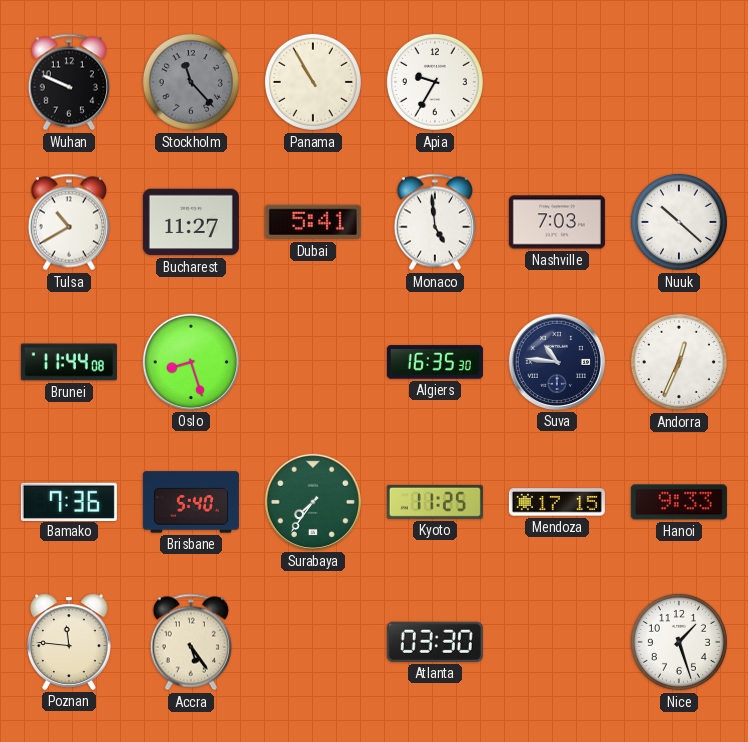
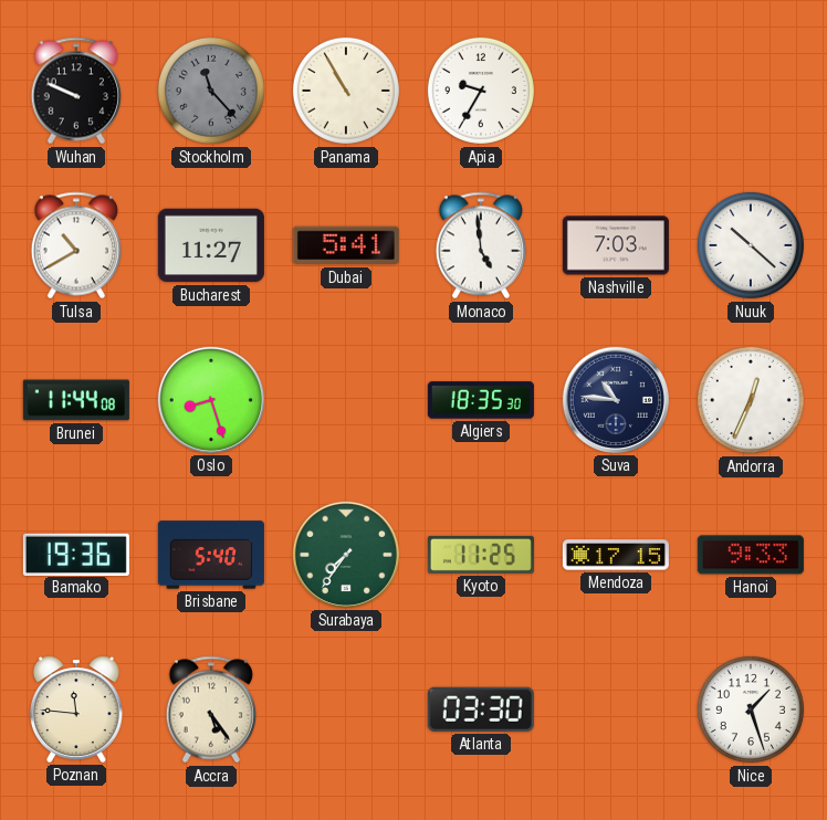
Algiers: 16:35 -> 18:35
Bamako: 7:36 -> 19:36
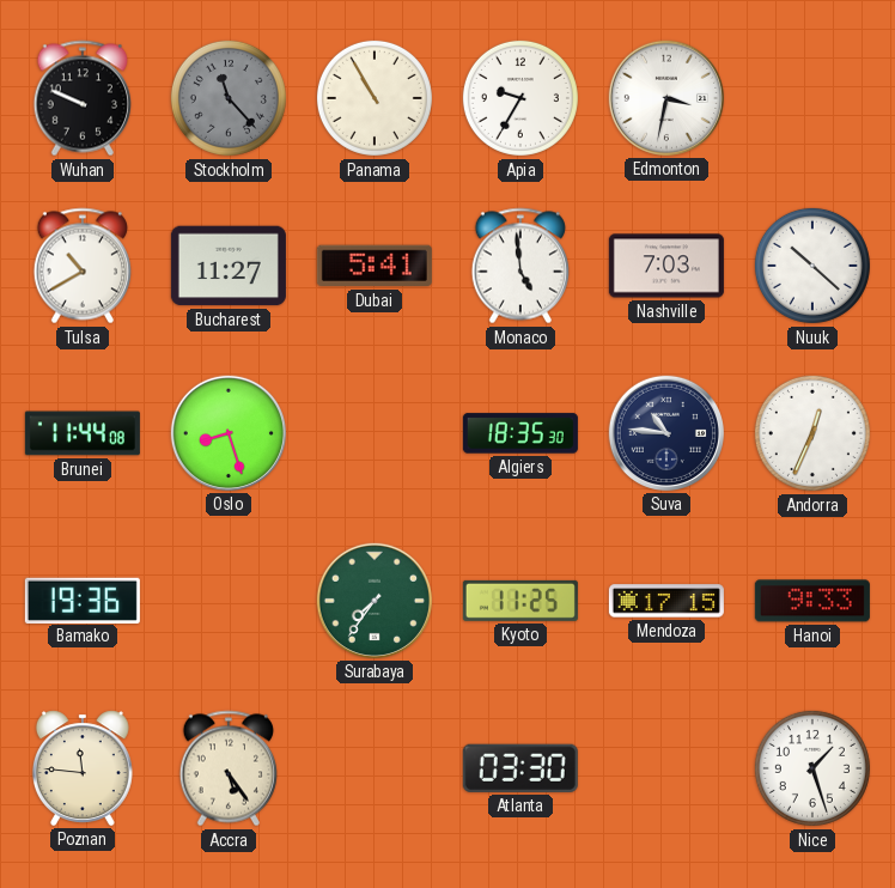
Edmonton: none -> 3:32
Brisbane: 5:40 -> none
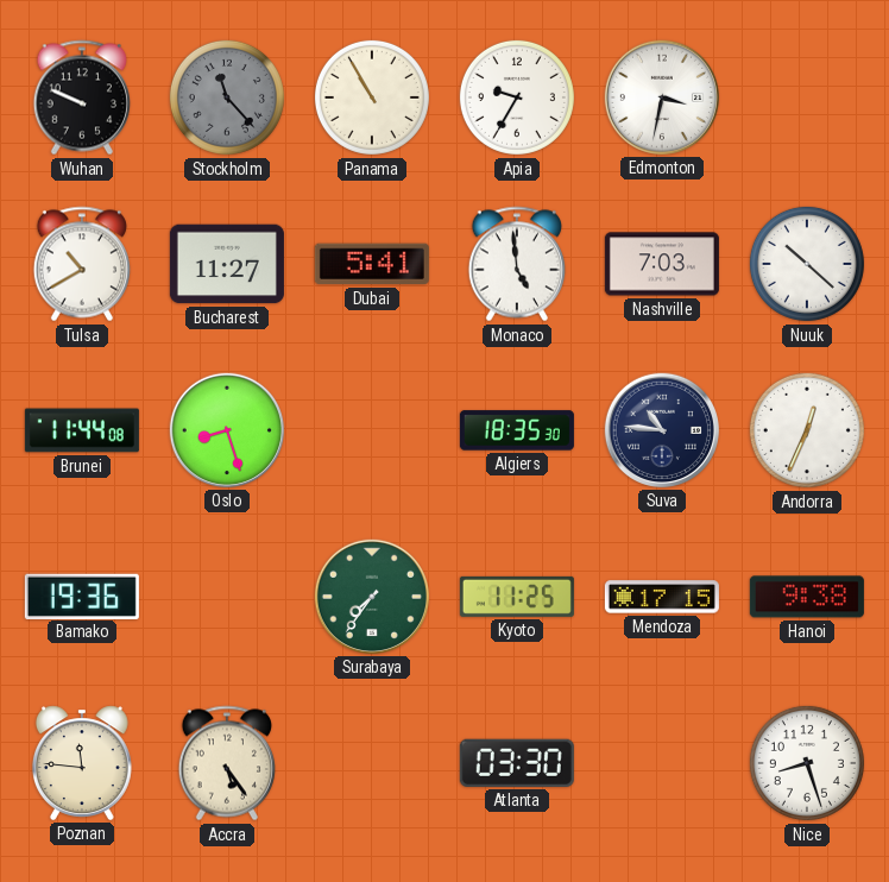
Hanoi: 9:33 -> 9:38
Nice: 1:27 -> 8:27
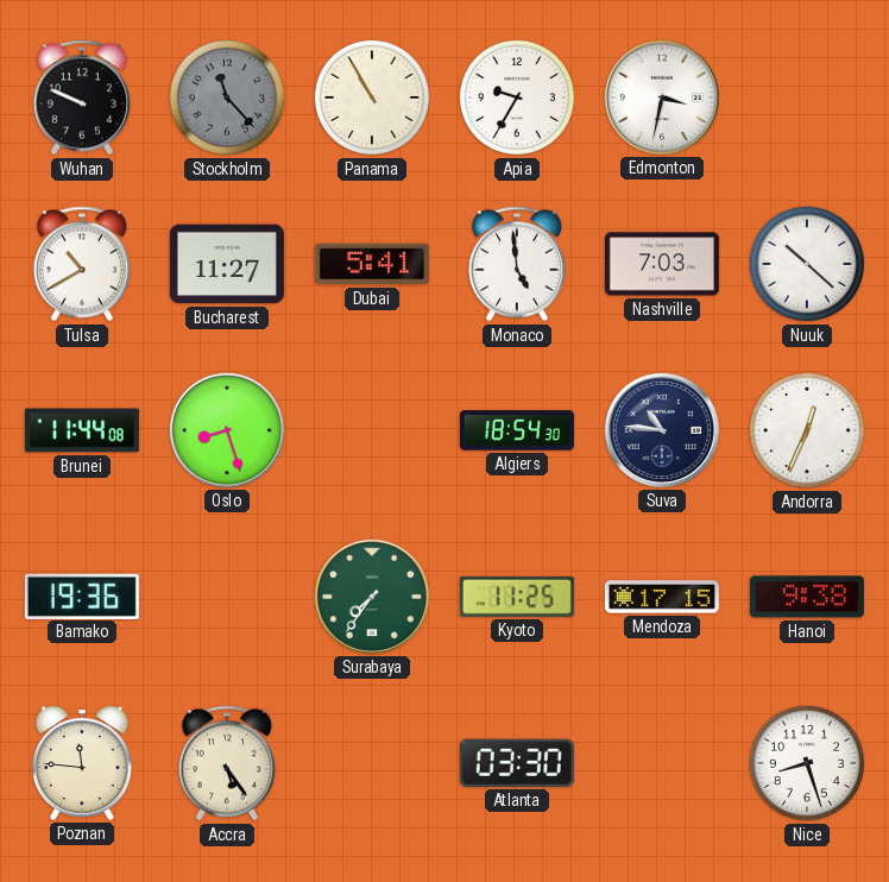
Algiers: 18:35 -> 18:54
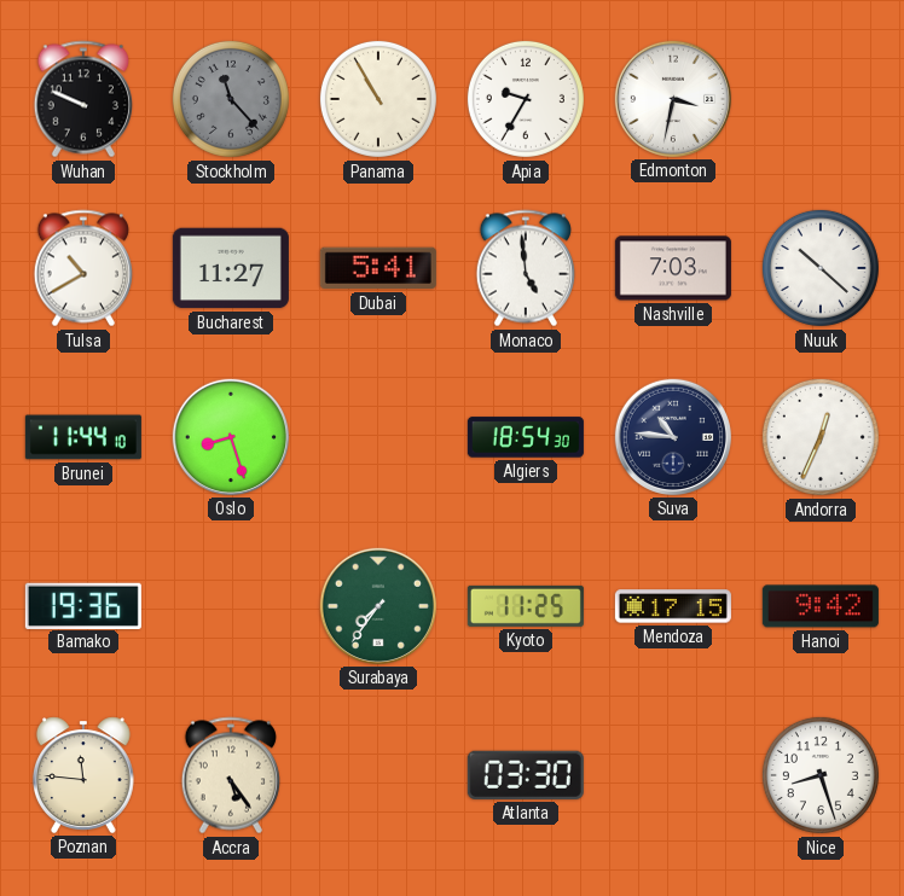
Brunei: 11:44:08 -> 11:44:10
Hanoi: 9:38 -> 9:42
